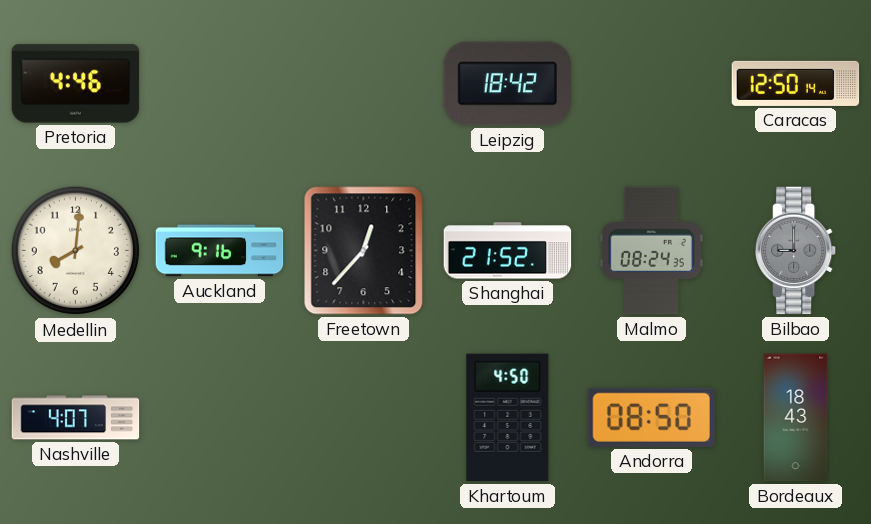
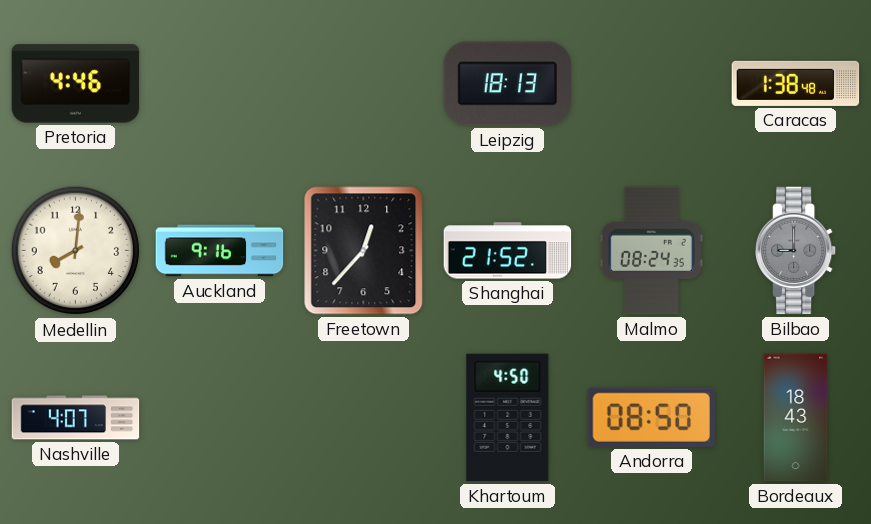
Leipzig: 18:42 -> 18:13
Caracas: 12:50 -> 1:38
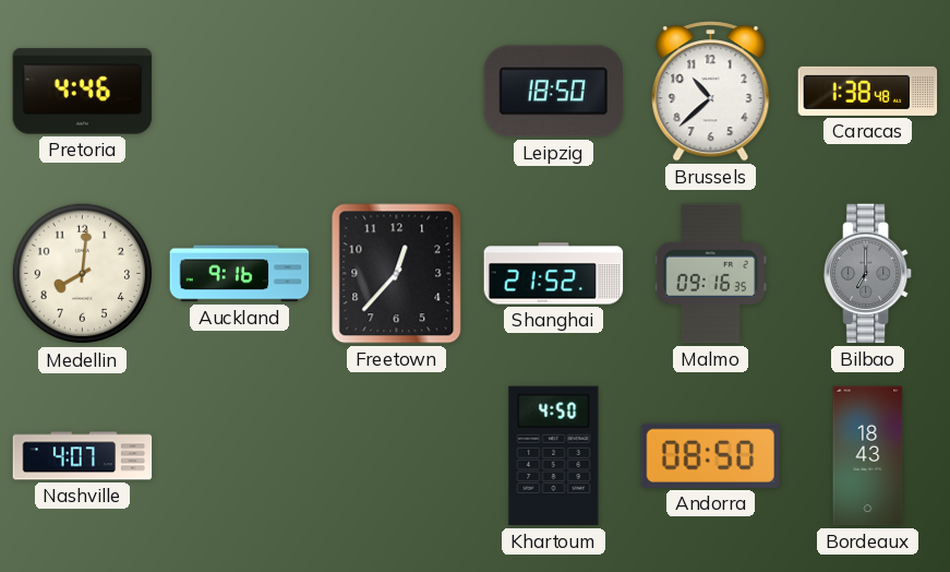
Leipzig: 18:13 -> 18:50
Brussels: none -> 10:38
Malmo: 08:24 -> 09:16
Bilbao: 9:00 -> 7:00
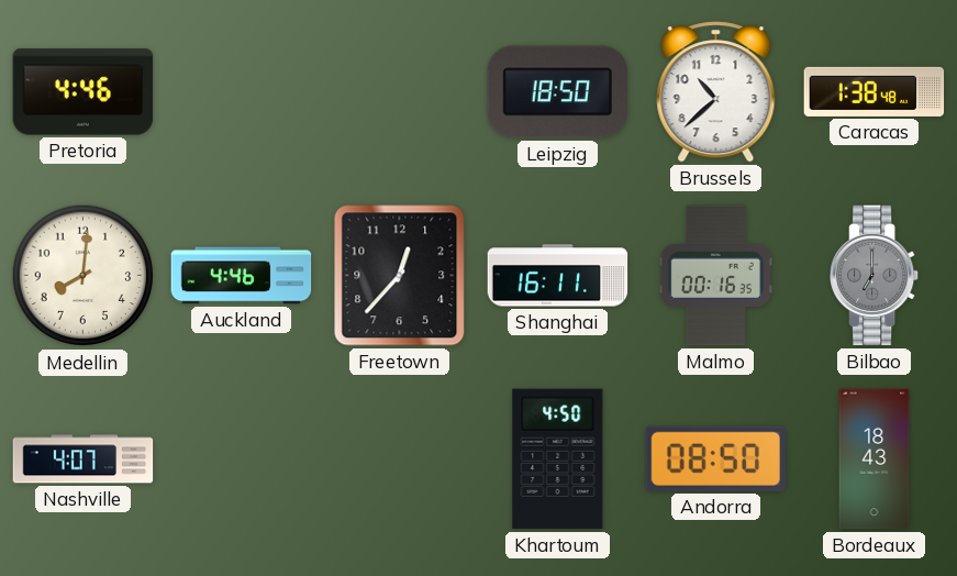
Auckland: 9:16 -> 4:46
Shanghai: 21:52 -> 16:11
Malmo: 09:16 -> 00:16
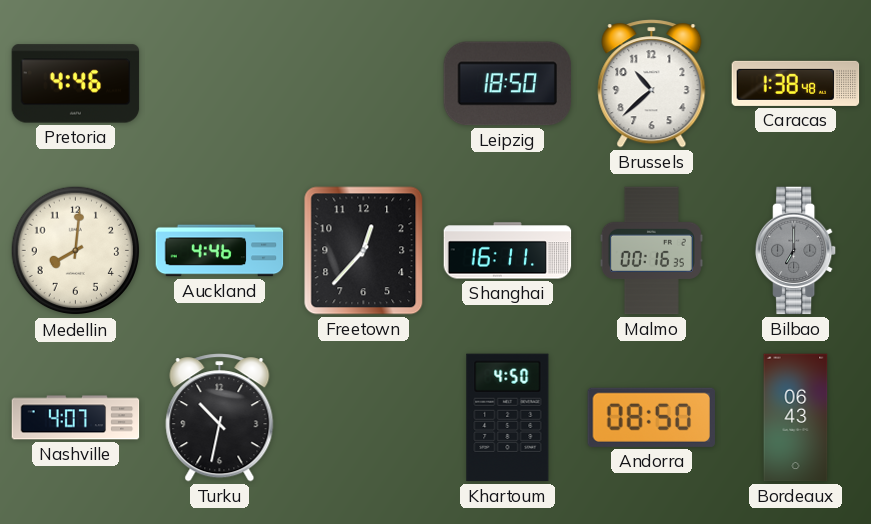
Turku: none -> 10:32
Bordeaux: 18:43 -> 06:43
